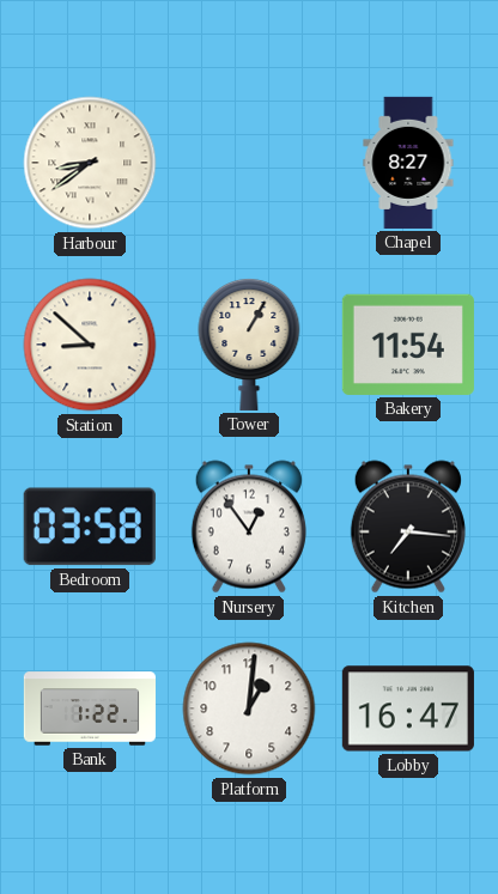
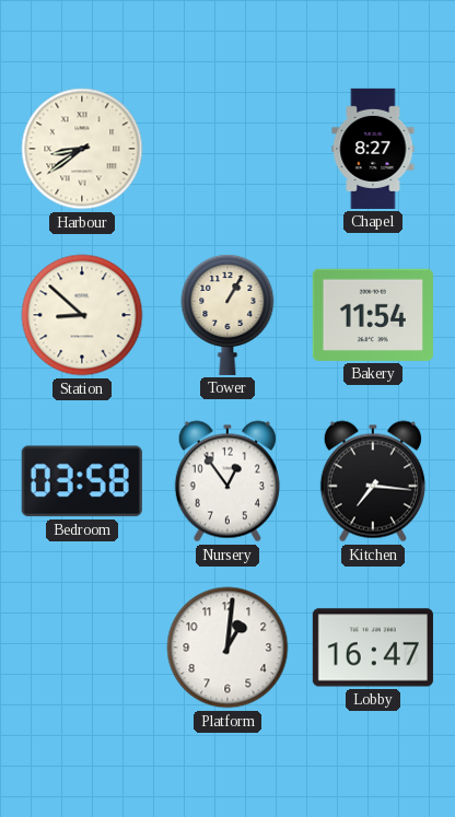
Bank: 1:22 -> none
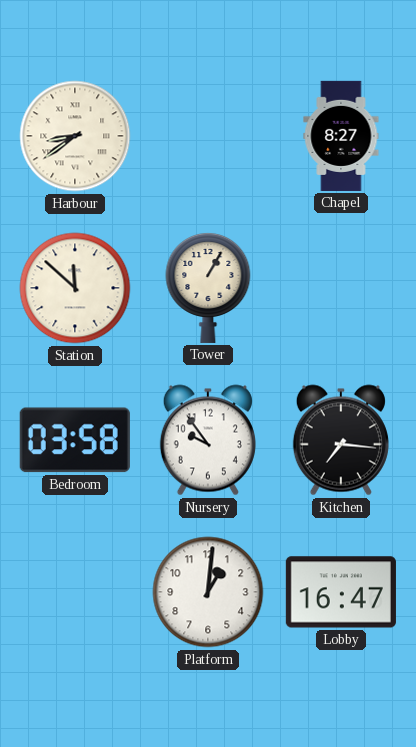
Station: 8:52 -> 11:52
Bakery: 11:54 -> none
Nursery: 12:54 -> 9:54
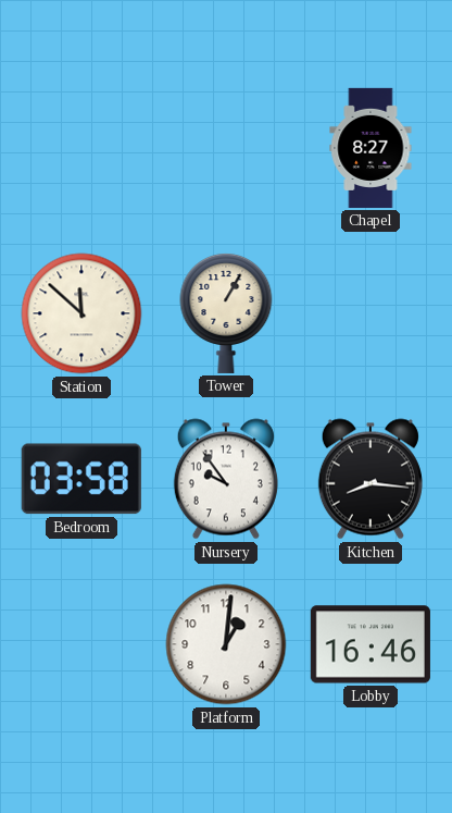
Harbour: 8:39 -> none
Kitchen: 7:16 -> 8:16
Lobby: 16:47 -> 16:46
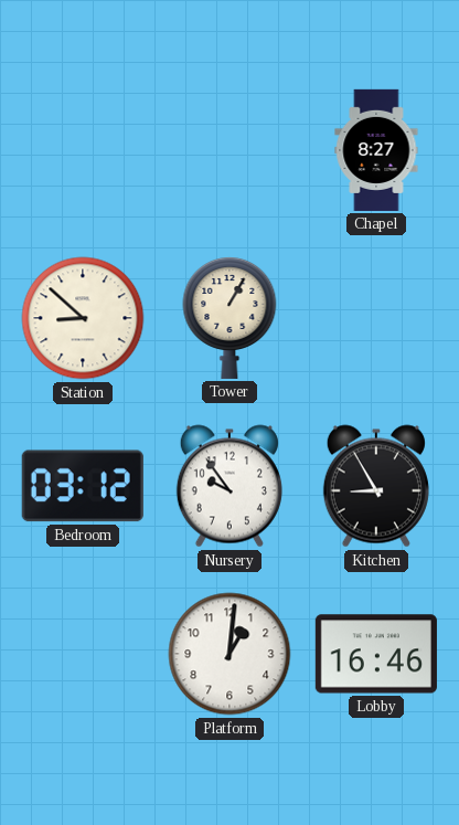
Station: 11:52 -> 8:52
Bedroom: 03:58 -> 03:12
Kitchen: 8:16 -> 8:55
